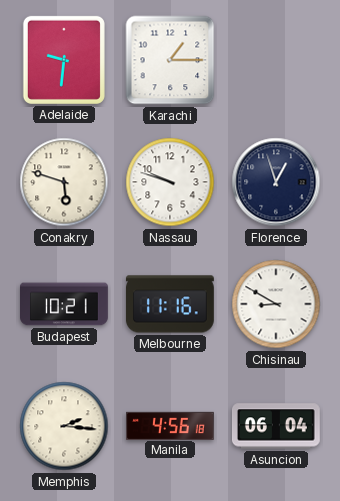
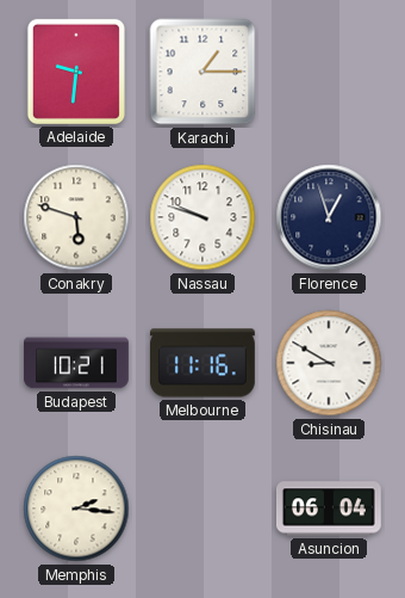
Manila: 4:56 -> none
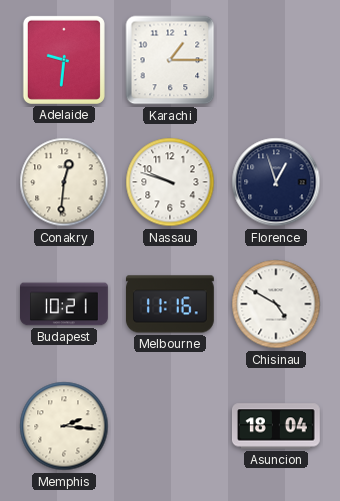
Conakry: 5:48 -> 12:31
Chisinau: 8:50 -> 4:50
Asuncion: 06:04 -> 18:04
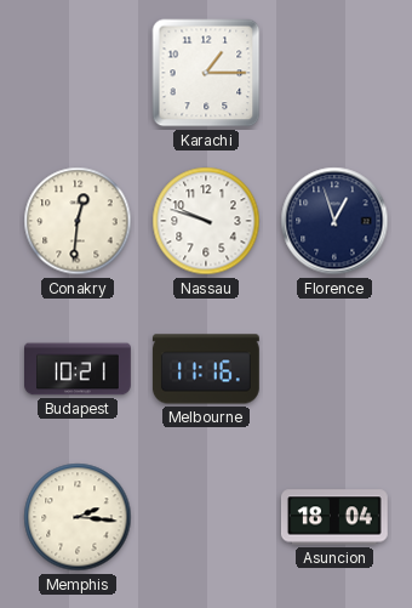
Adelaide: 9:31 -> none
Chisinau: 4:50 -> none
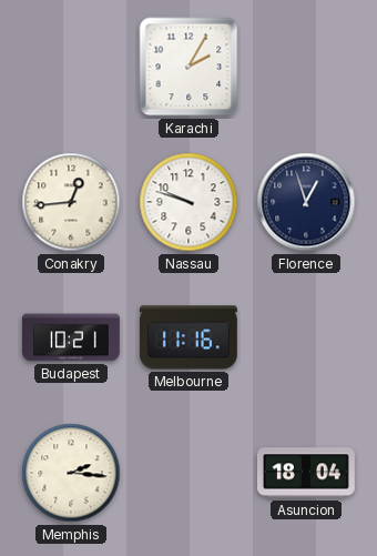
Karachi: 1:15 -> 2:05
Conakry: 12:31 -> 12:44
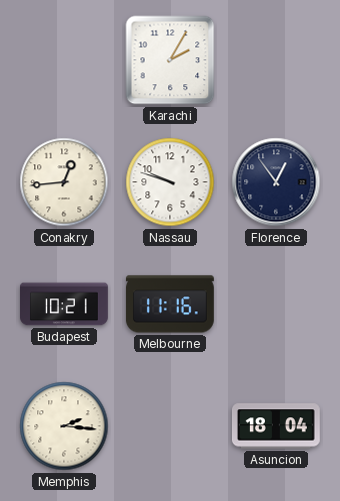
Florence: 12:57 -> 12:54
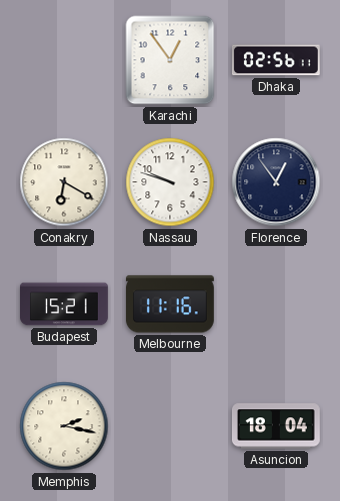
Karachi: 2:05 -> 12:54
Dhaka: none -> 02:56
Conakry: 12:44 -> 6:20
Budapest: 10:21 -> 15:21
Memphis: 2:16 -> 2:17
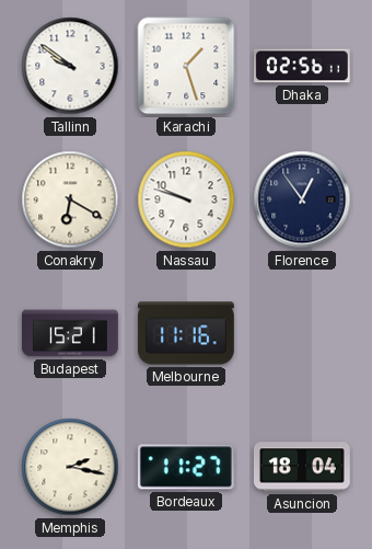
Tallinn: none -> 9:51
Karachi: 12:54 -> 1:27
Bordeaux: none -> 11:27
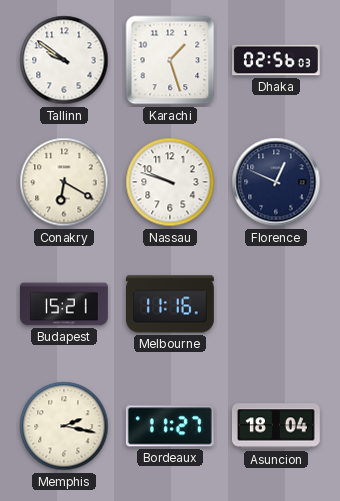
Dhaka: 02:56:11 -> 02:56:03
Florence: 12:54 -> 12:49
